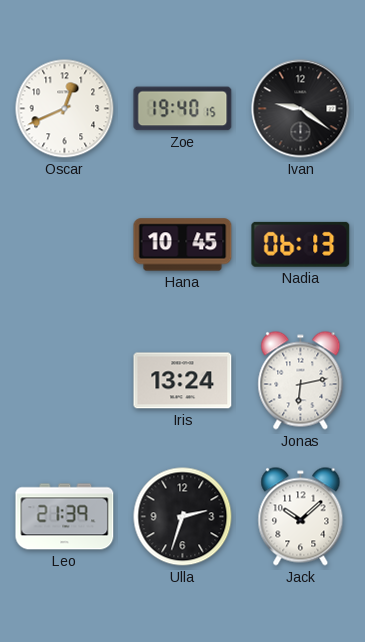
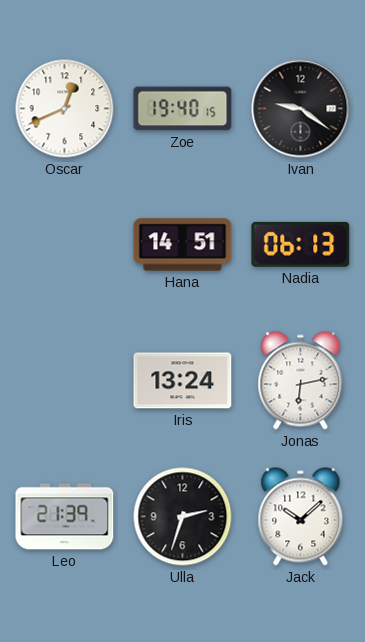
Hana: 10:45 -> 14:51
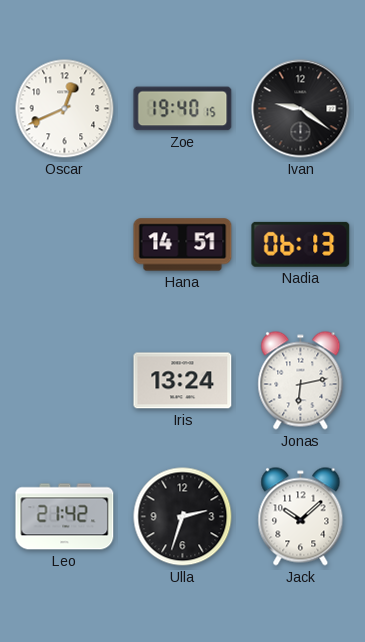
Leo: 21:39 -> 21:42
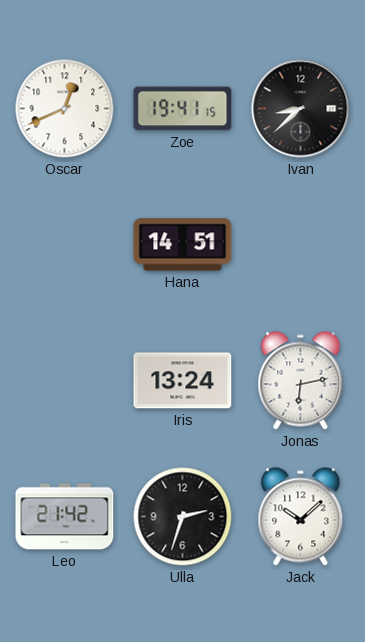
Zoe: 19:40 -> 19:41
Ivan: 9:21 -> 8:38
Nadia: 06:13 -> none
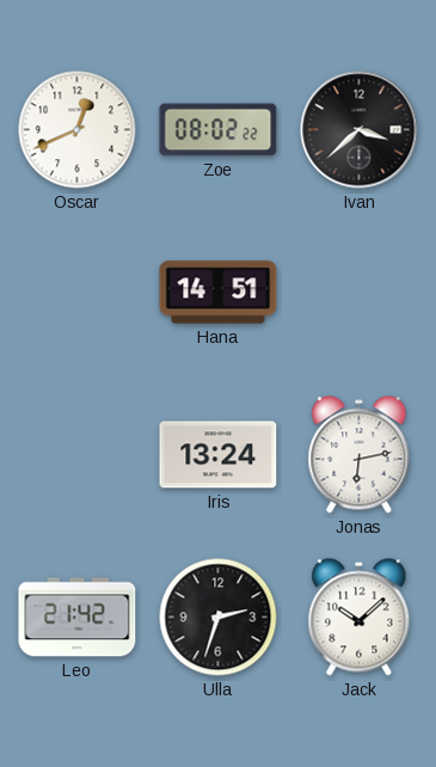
Zoe: 19:41 -> 08:02
Ivan: 8:38 -> 3:38
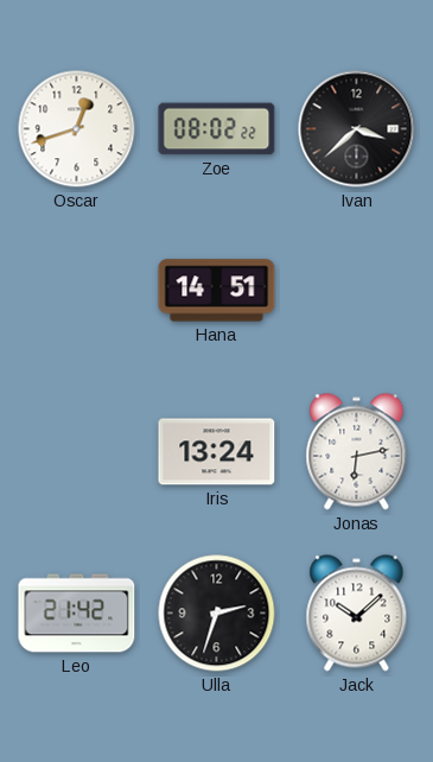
Oscar: 12:41 -> 12:42
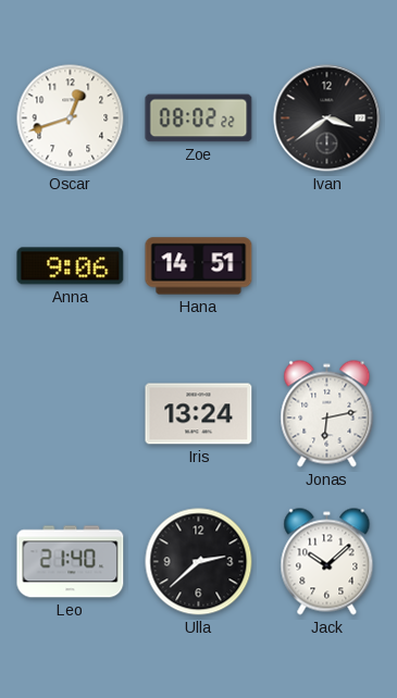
Ivan: 3:38 -> 3:39
Anna: none -> 9:06
Leo: 21:42 -> 21:40
Ulla: 2:33 -> 2:38
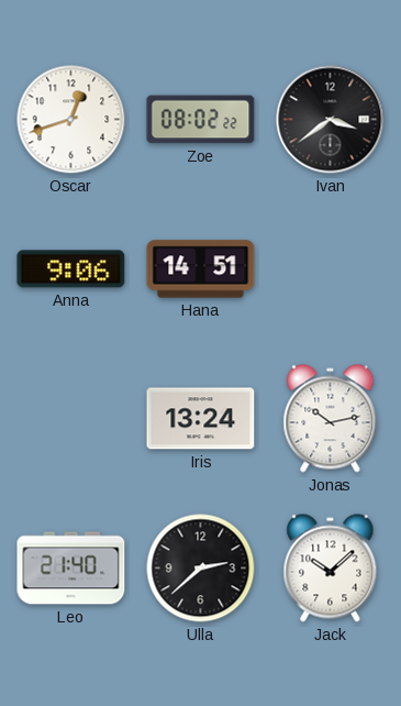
Jonas: 6:13 -> 10:13
